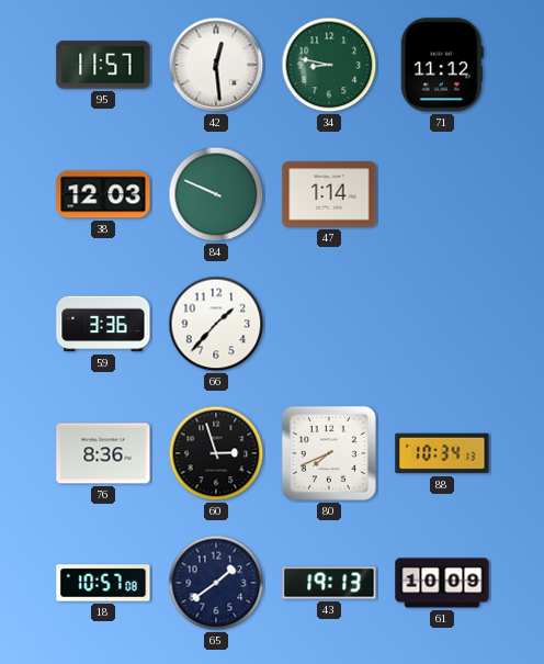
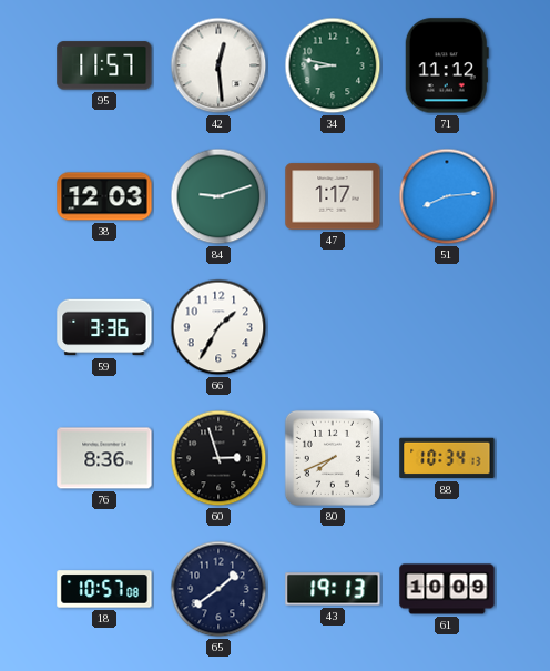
84: 9:49 -> 9:12
47: 1:14 -> 1:17
51: none -> 8:14
66: 1:37 -> 1:35
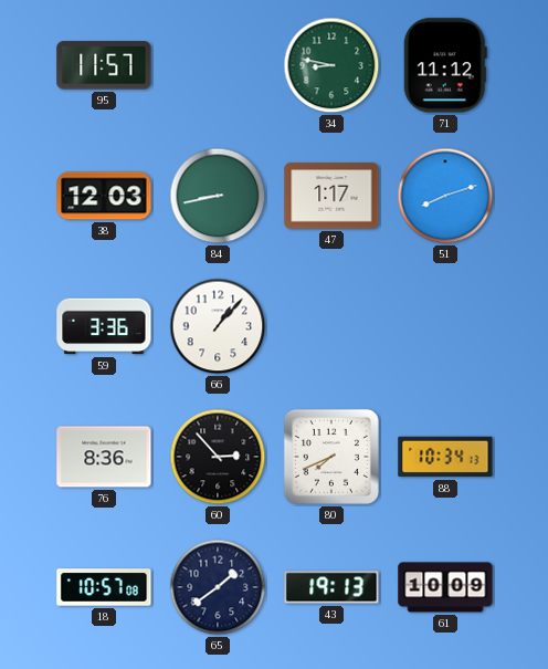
42: 12:29 -> none
84: 9:12 -> 8:43
51: 8:14 -> 8:12
66: 1:35 -> 1:07
60: 2:57 -> 2:53
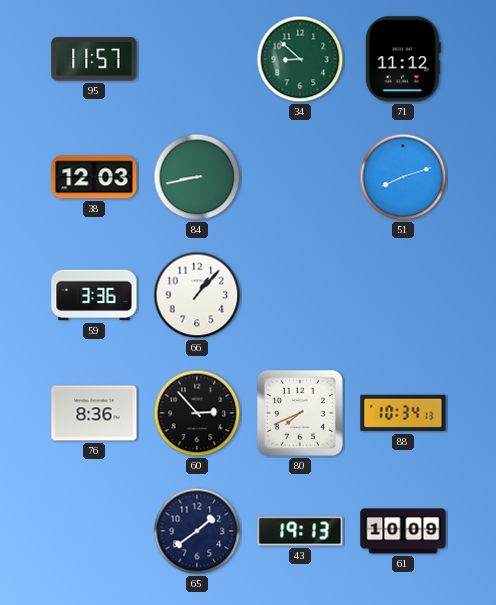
34: 8:47 -> 8:52
47: 1:17 -> none
18: 10:57 -> none
